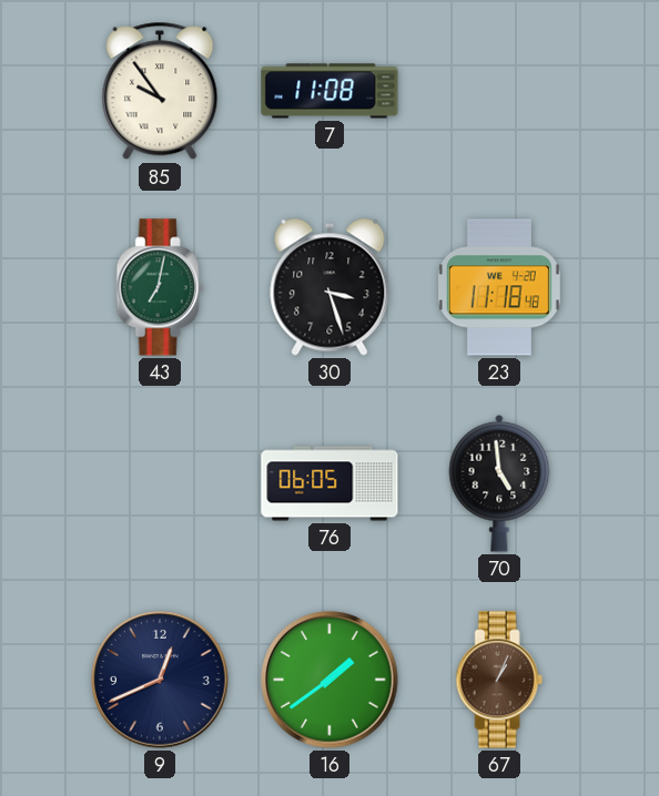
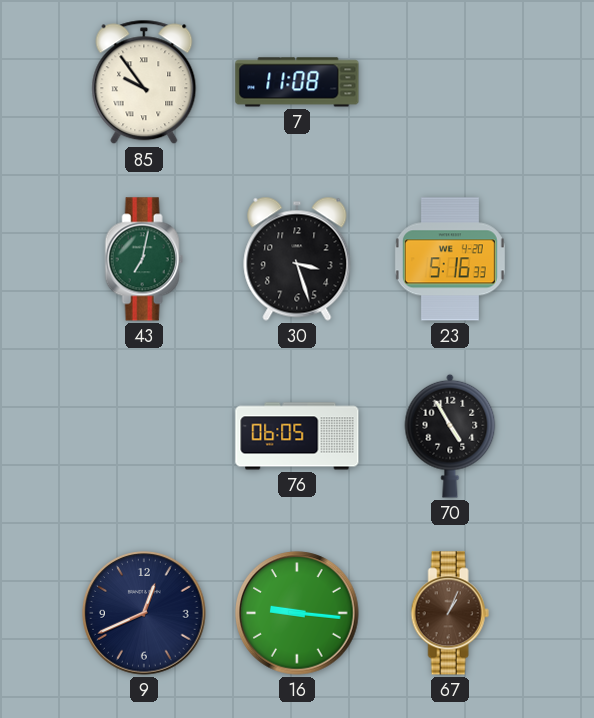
23: 11:18 -> 5:16
70: 4:59 -> 4:55
16: 1:39 -> 9:16
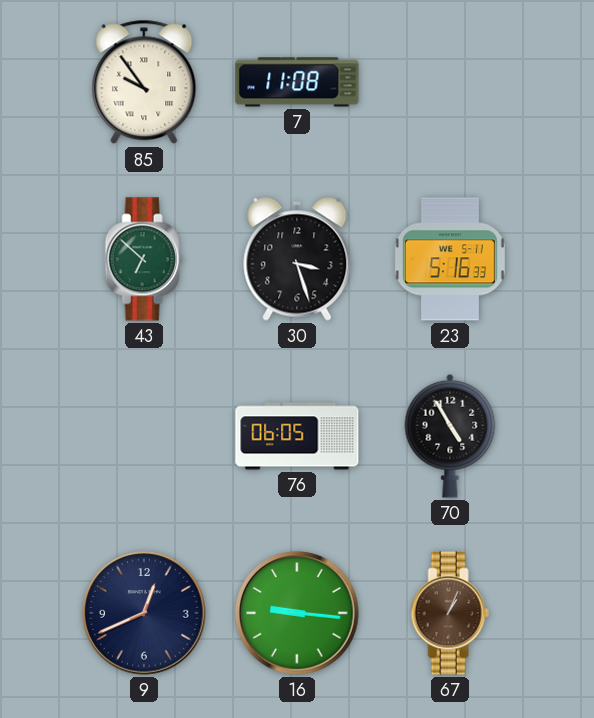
43: 7:02 -> 6:52
23 date: WE 4-20 -> WE 5-11
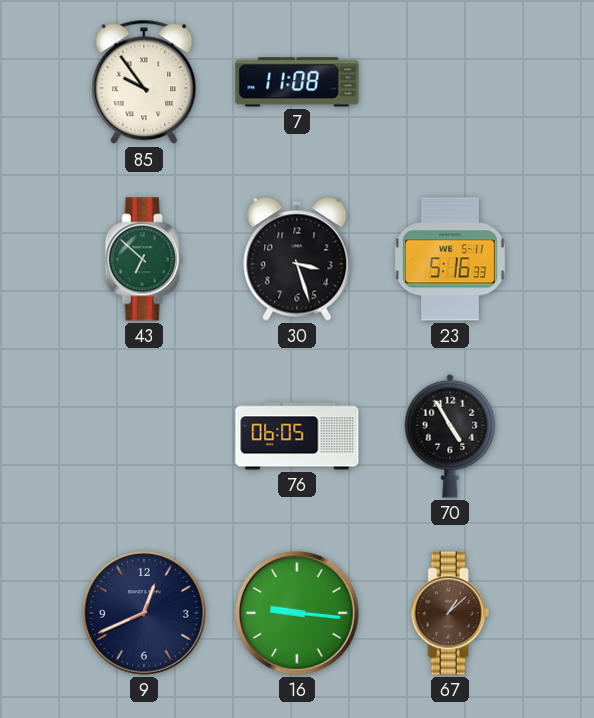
67: 1:04 -> 1:08
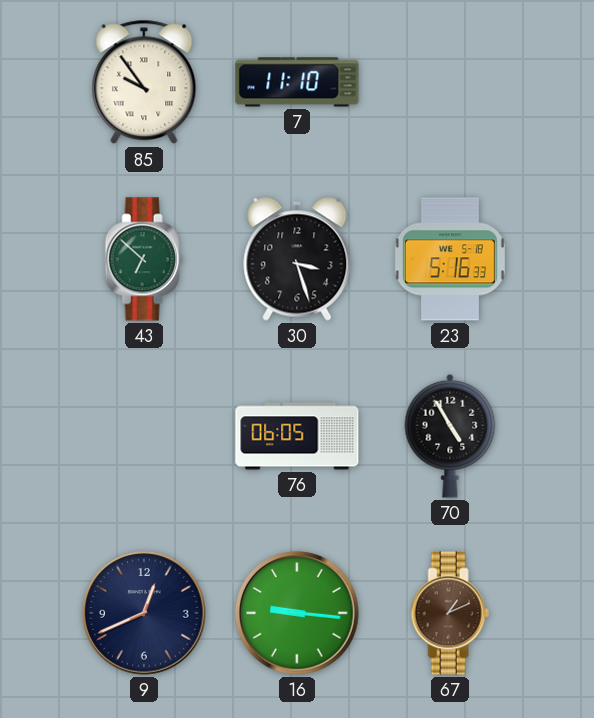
7: 11:08 -> 11:10
23 date: WE 5-11 -> WE 5-18
67: 1:08 -> 1:11
